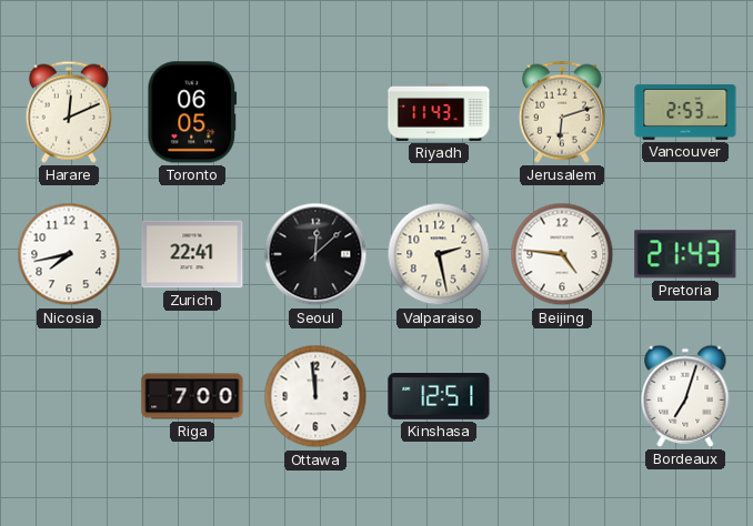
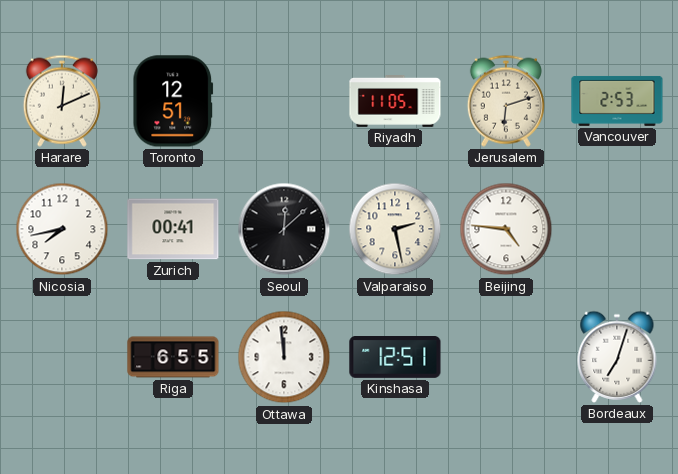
Toronto: 06:05 -> 12:51
Riyadh: 11:43 -> 11:05
Zurich: 22:41 -> 00:41
Pretoria: 21:43 -> none
Riga: 7:00 -> 6:55
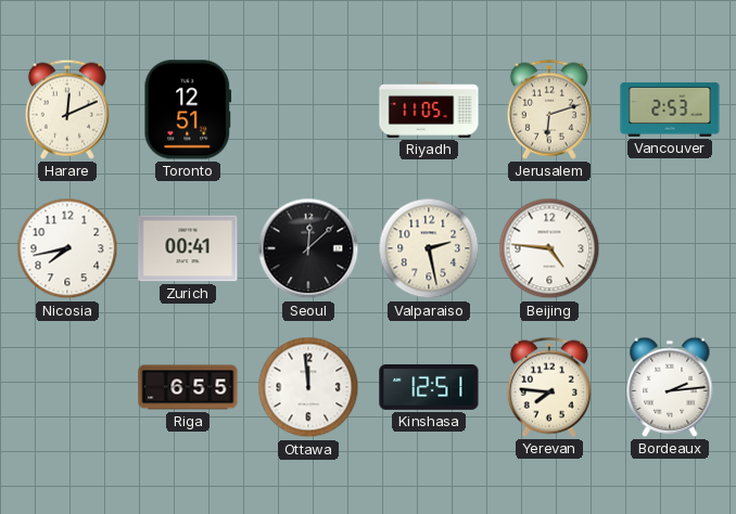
Yerevan: none -> 7:46
Bordeaux: 7:03 -> 2:14
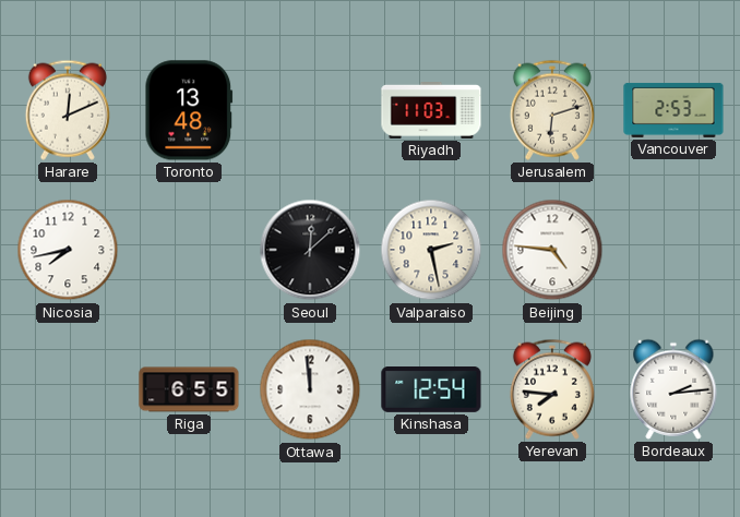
Toronto: 12:51 -> 13:48
Riyadh: 11:05 -> 11:03
Zurich: 00:41 -> none
Kinshasa: 12:51 -> 12:54
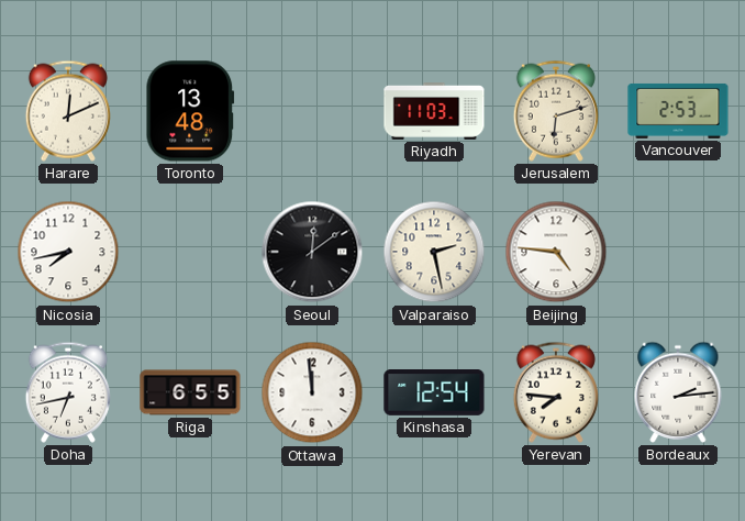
Seoul: 12:08 -> 12:09
Doha: none -> 6:43
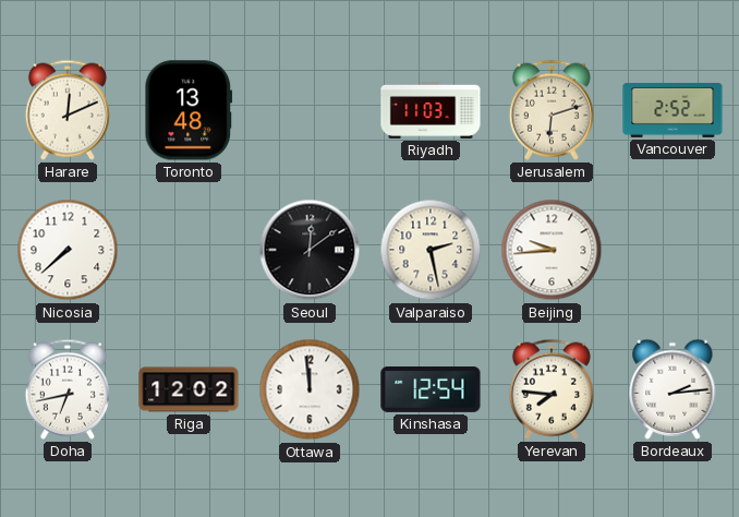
Vancouver: 2:53 -> 2:52
Nicosia: 7:43 -> 7:38
Beijing: 4:46 -> 9:44
Riga: 6:55 -> 12:02
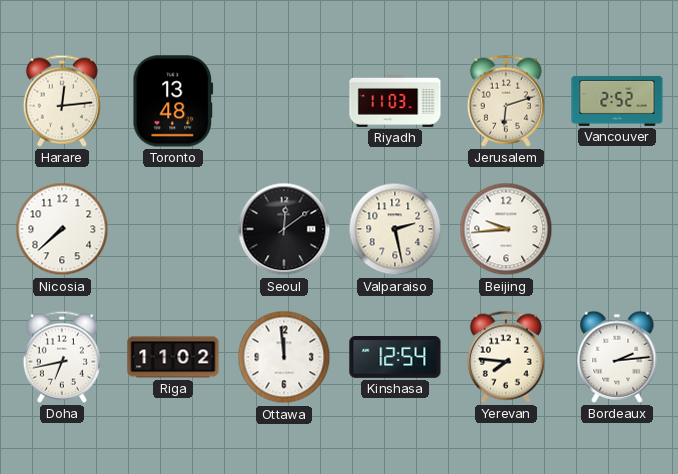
Harare: 12:11 -> 12:14
Riga: 12:02 -> 11:02
